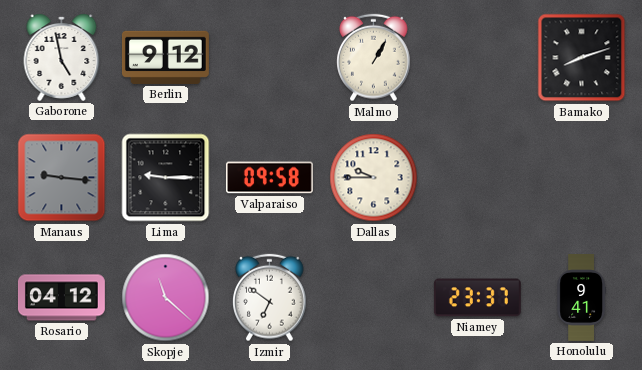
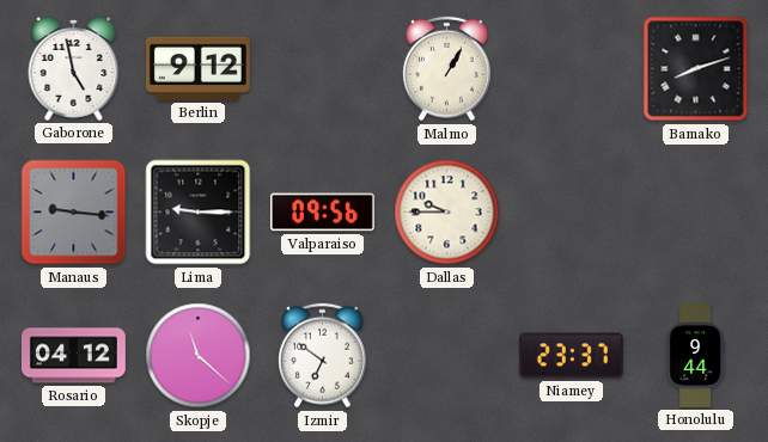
Valparaiso: 09:58 -> 09:56
Honolulu: 9:41 -> 9:44
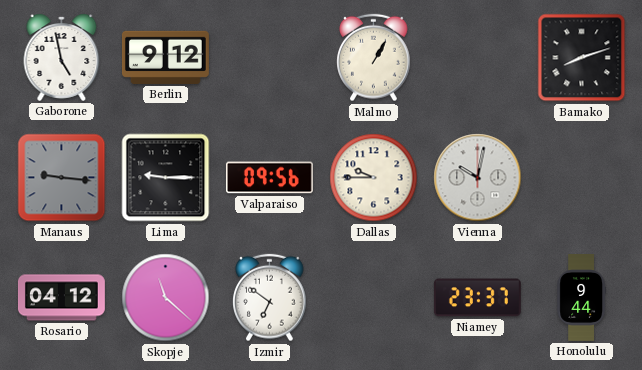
Vienna: none -> 10:02
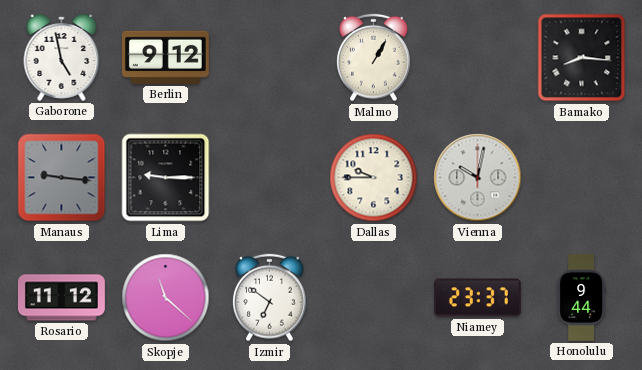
Bamako: 8:12 -> 8:16
Valparaiso: 09:56 -> none
Rosario: 04:12 -> 11:12
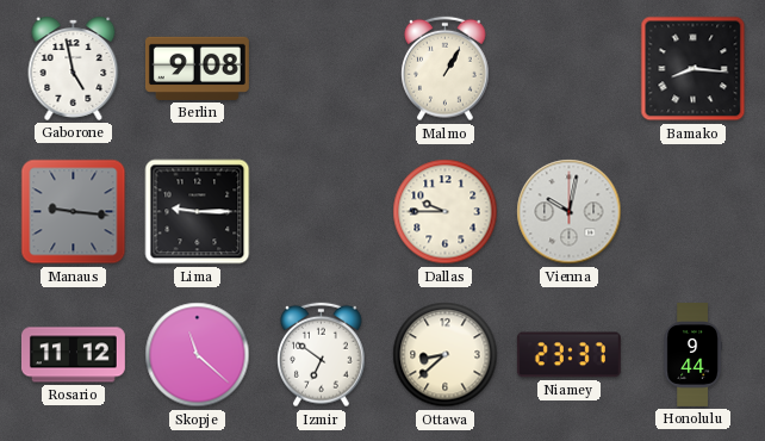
Berlin: 9:12 -> 9:08
Ottawa: none -> 8:38
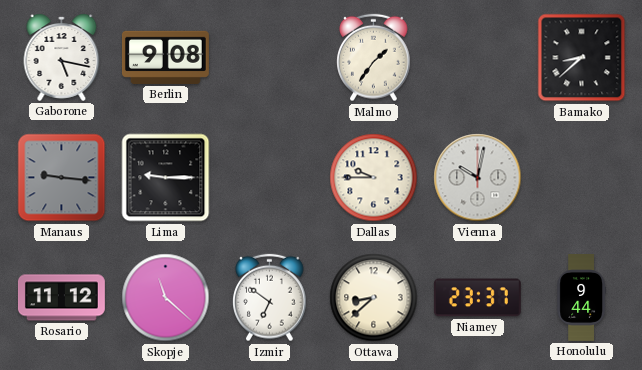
Gaborone: 4:58 -> 5:17
Malmo: 1:05 -> 1:36
Bamako: 8:16 -> 8:38
